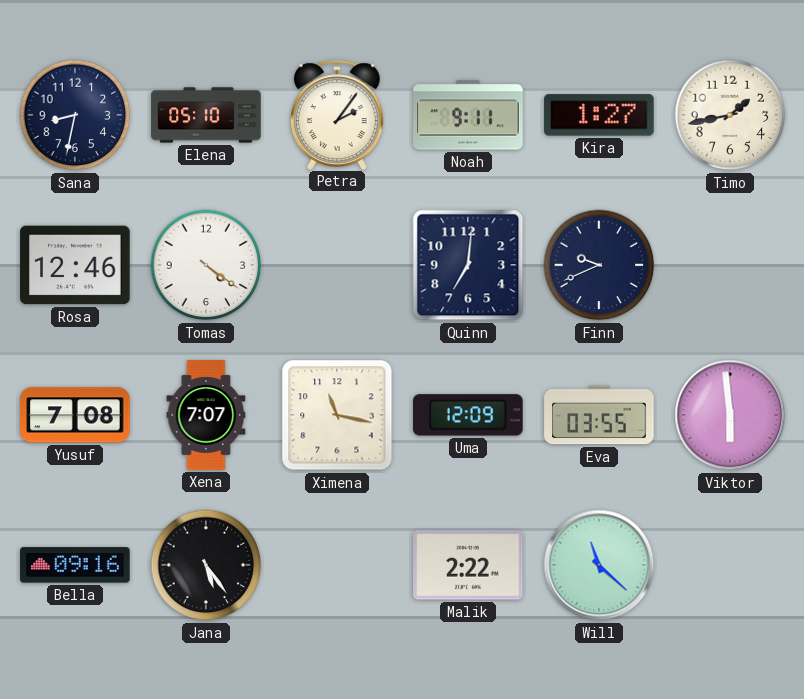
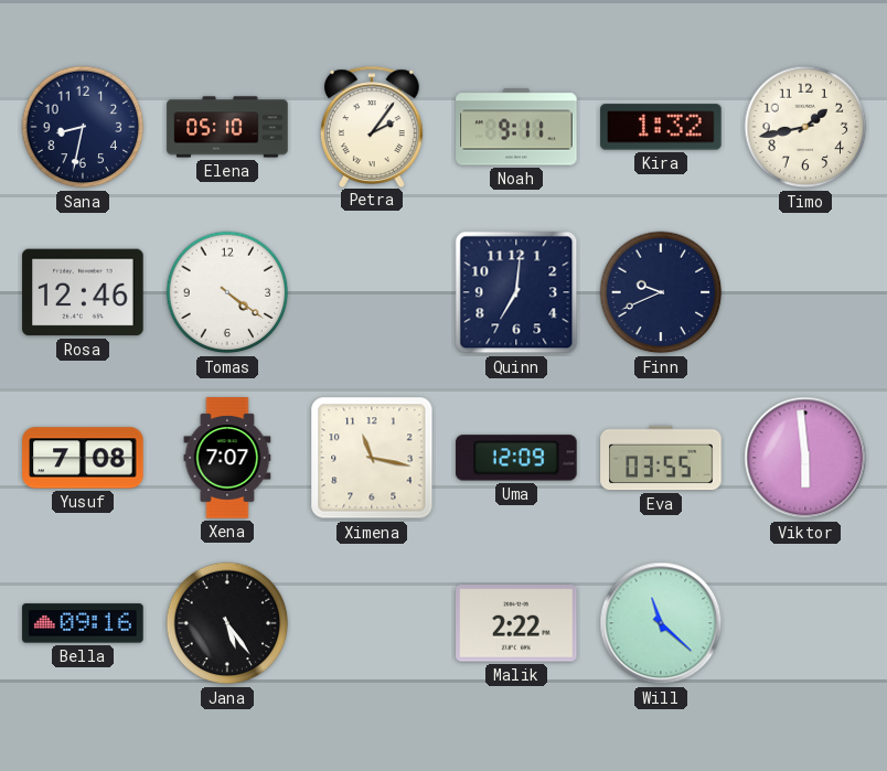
Kira: 1:27 -> 1:32
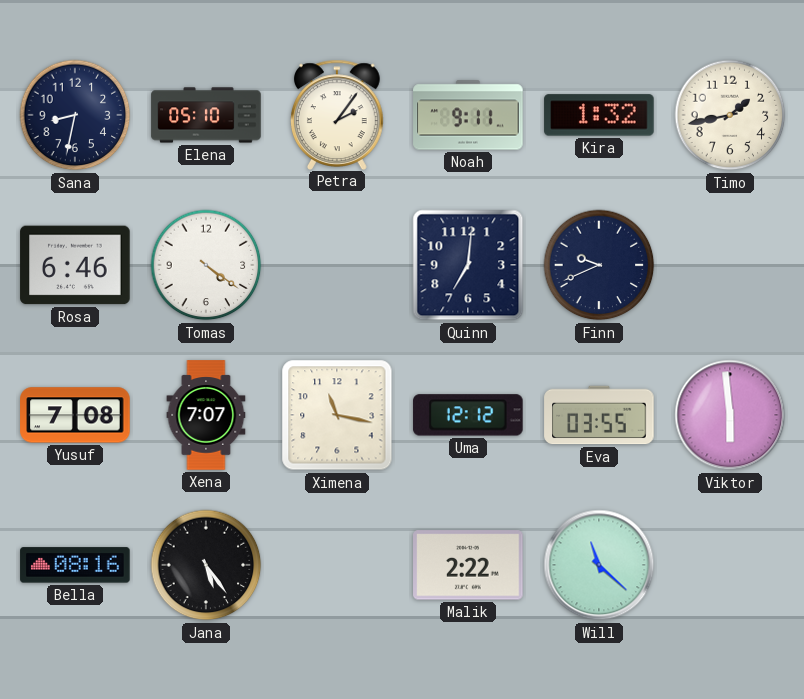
Rosa: 12:46 -> 6:46
Uma: 12:09 -> 12:12
Bella: 09:16 -> 08:16
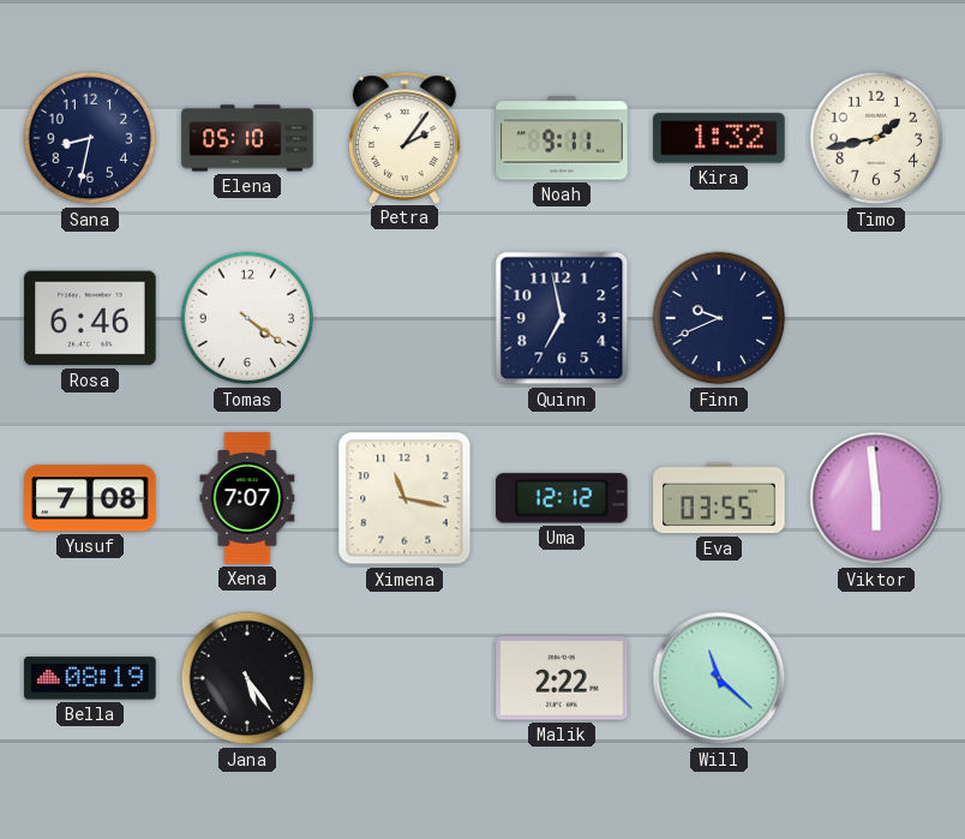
Quinn: 7:01 -> 6:58
Bella: 08:16 -> 08:19
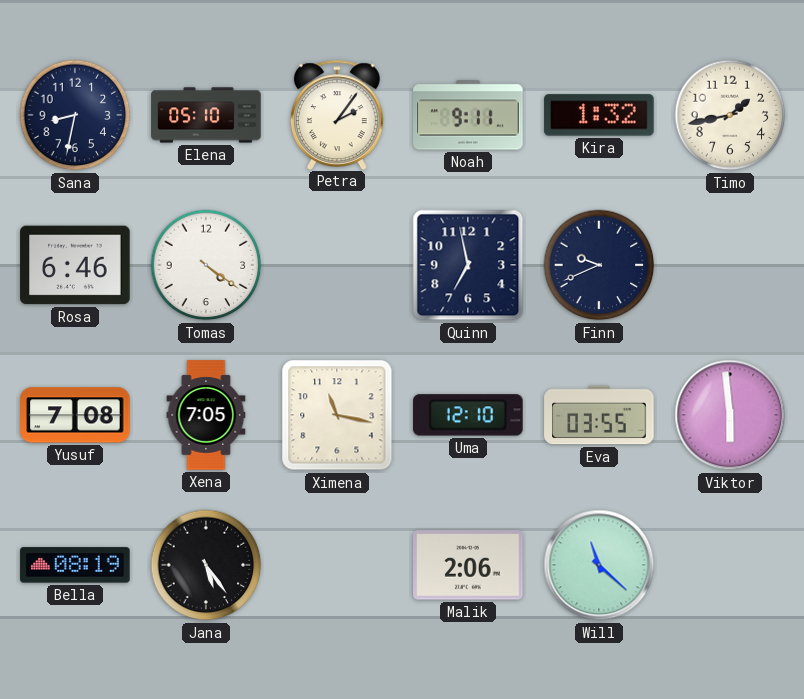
Xena: 7:07 -> 7:05
Uma: 12:12 -> 12:10
Malik: 2:22 -> 2:06
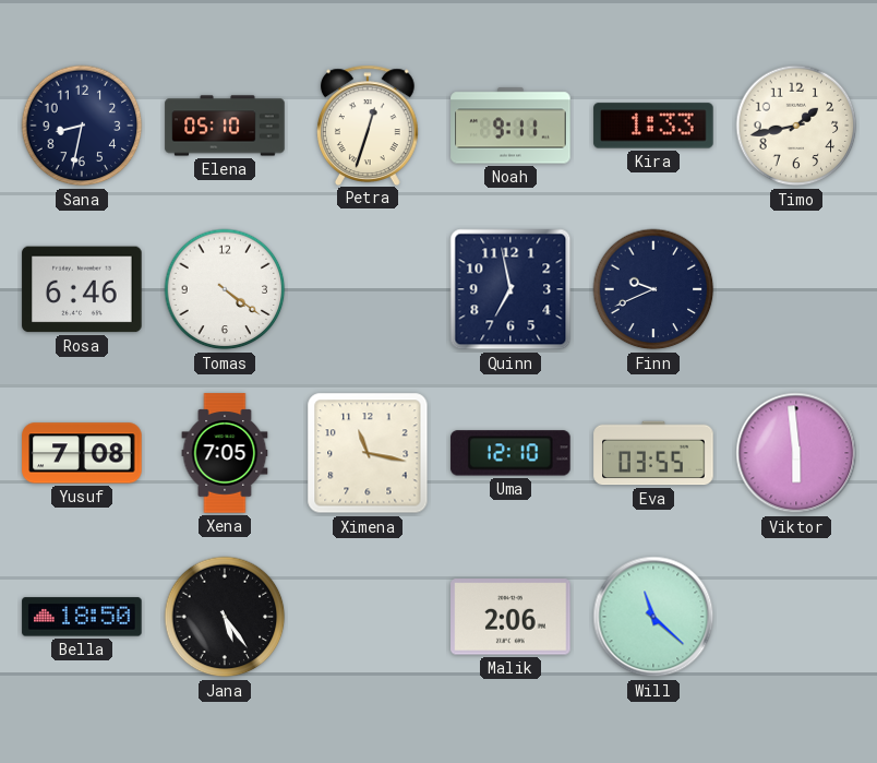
Petra: 2:06 -> 12:33
Kira: 1:32 -> 1:33
Bella: 08:19 -> 18:50
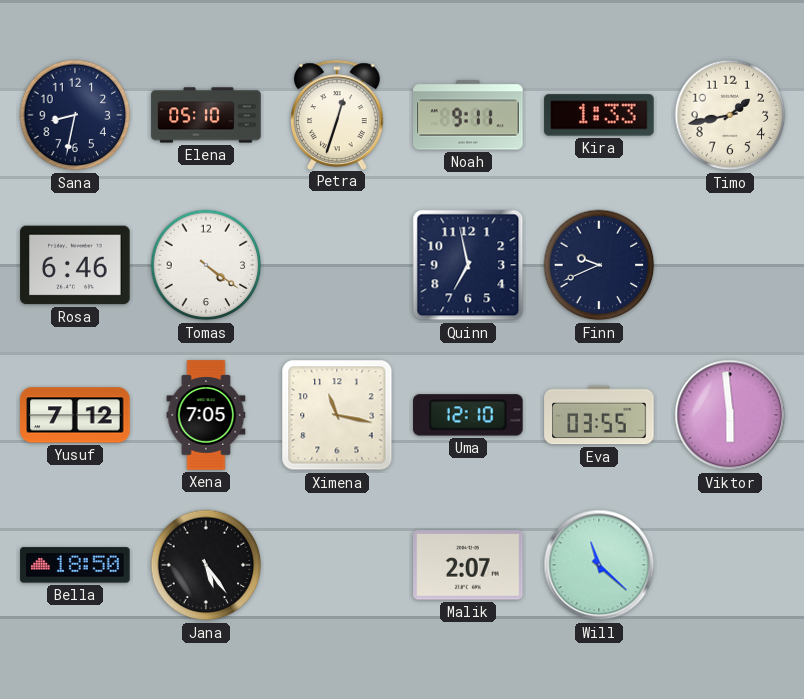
Yusuf: 7:08 -> 7:12
Malik: 2:06 -> 2:07
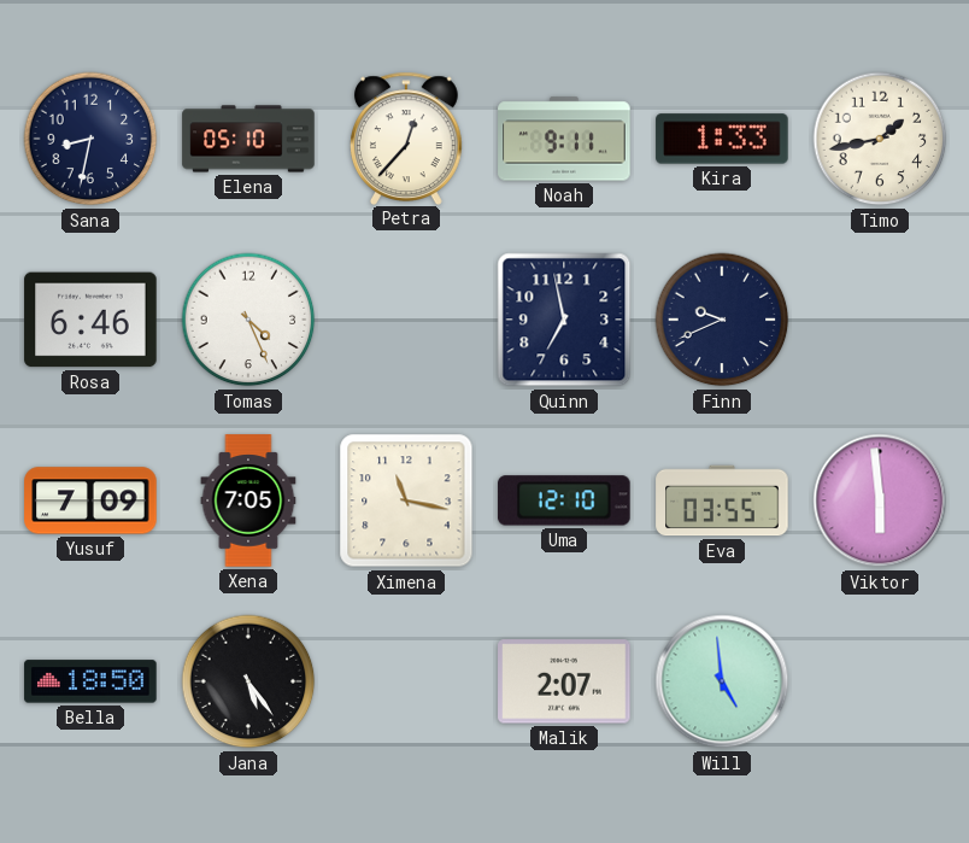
Petra: 12:33 -> 12:37
Tomas: 4:21 -> 4:26
Yusuf: 7:12 -> 7:09
Will: 11:22 -> 4:59
